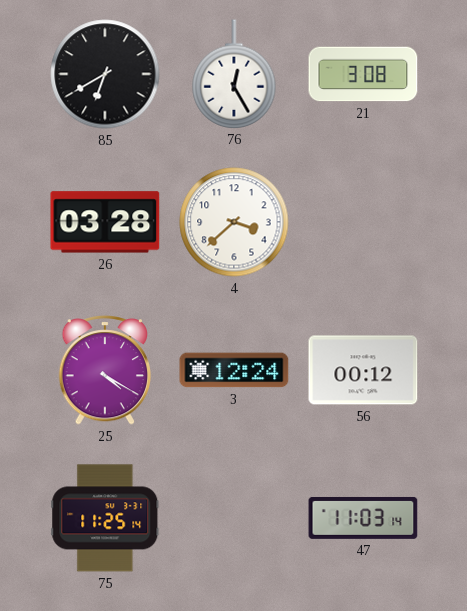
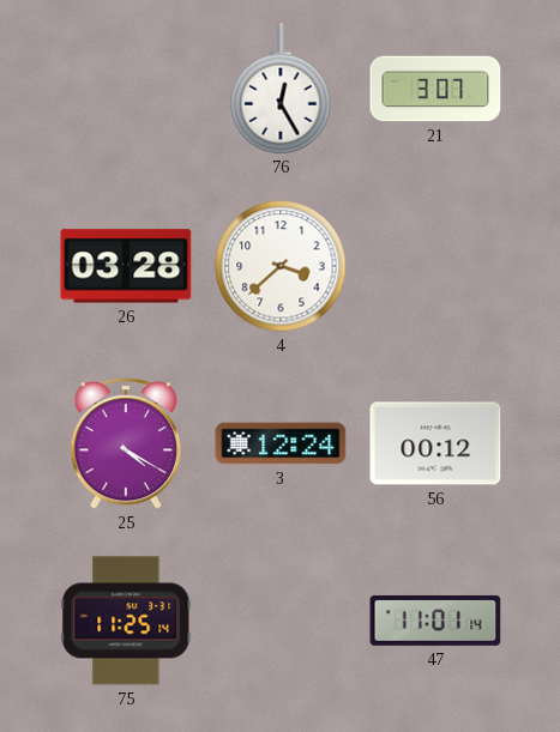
85: 6:40 -> none
21: 3:08 -> 3:07
47: 11:03 -> 11:01
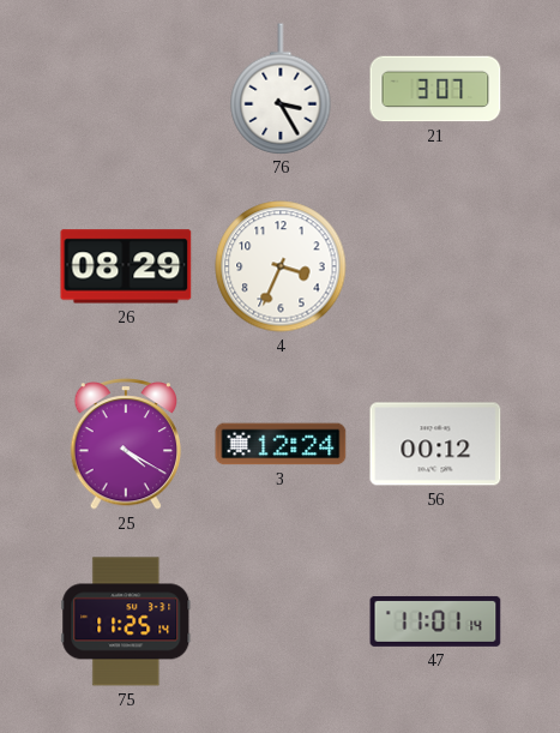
76: 12:25 -> 3:25
26: 03:28 -> 08:29
4: 3:38 -> 3:34
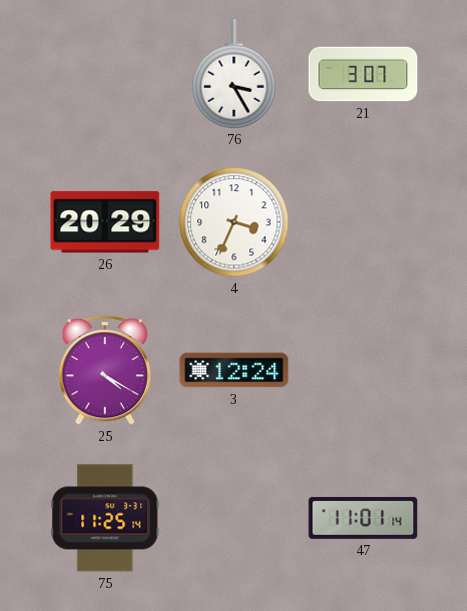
26: 08:29 -> 20:29
56: 00:12 -> none
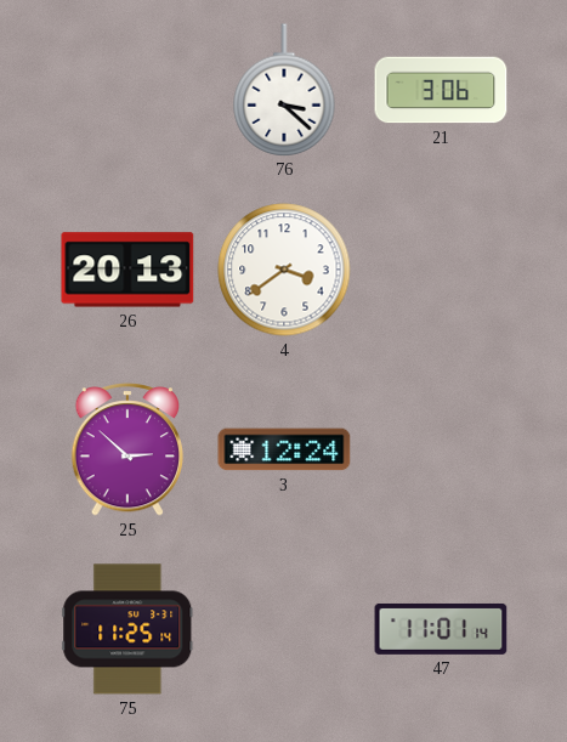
76: 3:25 -> 3:22
21: 3:07 -> 3:06
26: 20:29 -> 20:13
4: 3:34 -> 3:39
25: 4:20 -> 2:52
